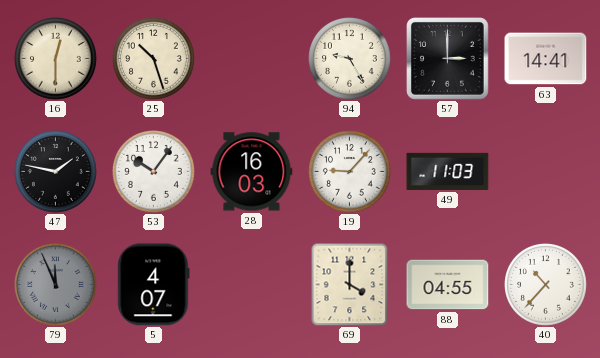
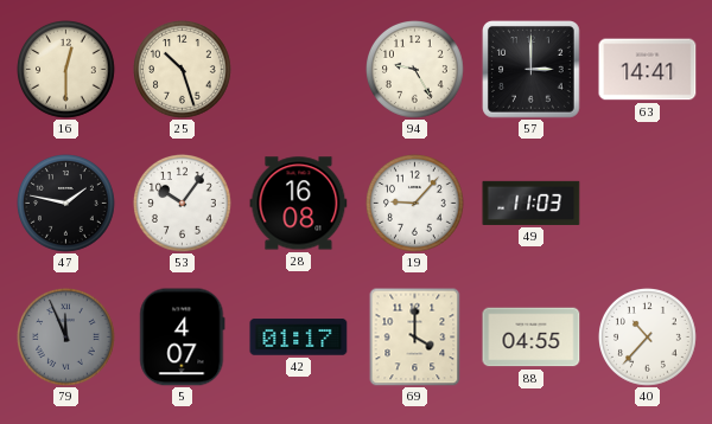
28: 16:03 -> 16:08
42: none -> 01:17
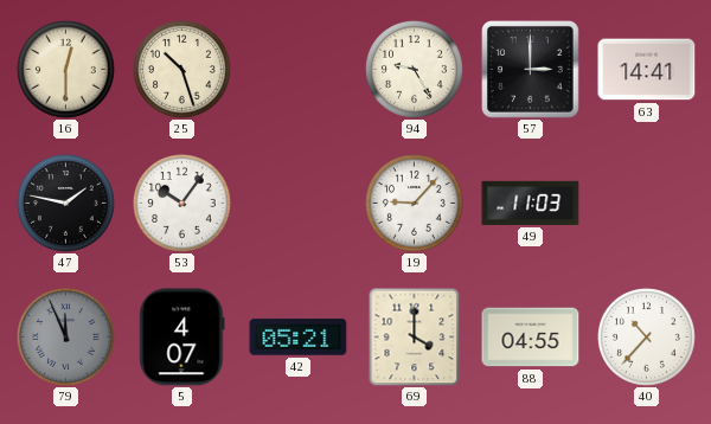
28: 16:08 -> none
42: 01:17 -> 05:21
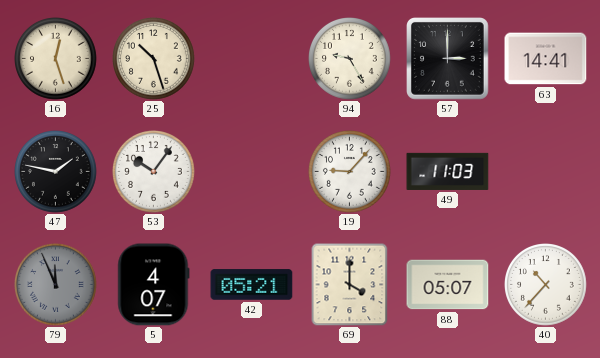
16: 12:30 -> 12:27
88: 04:55 -> 05:07
